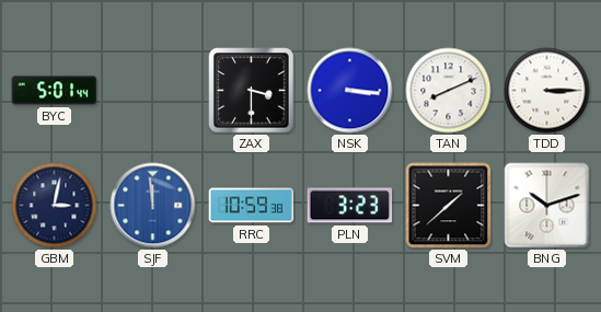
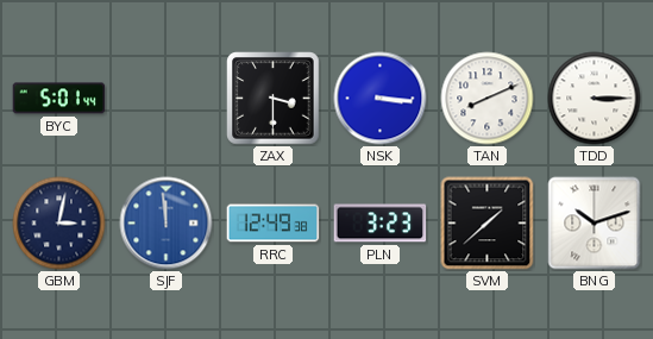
RRC: 10:59 -> 12:49
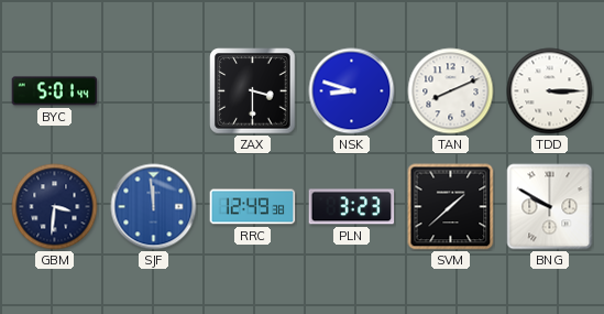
NSK: 3:16 -> 8:48
GBM: 3:02 -> 3:31
BNG: 10:12 -> 9:50
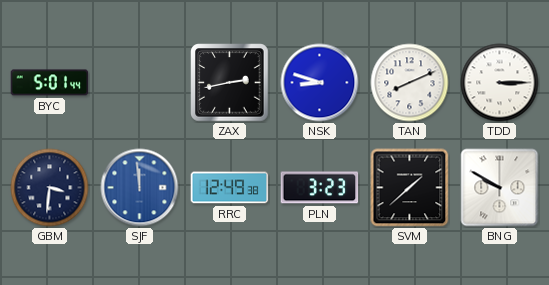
ZAX: 3:30 -> 2:43
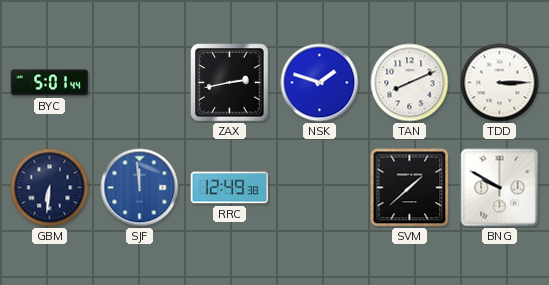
NSK: 8:48 -> 1:48
GBM: 3:31 -> 6:31
PLN: 3:23 -> none
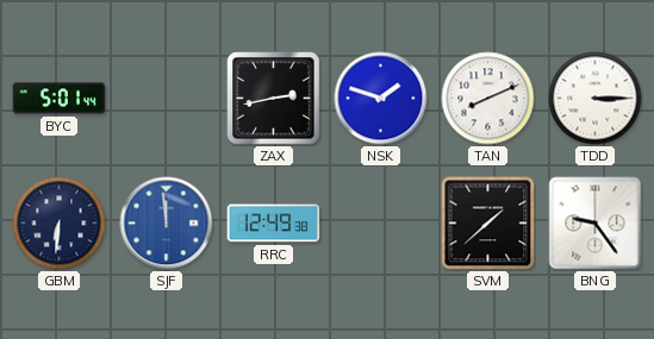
BNG: 9:50 -> 9:24
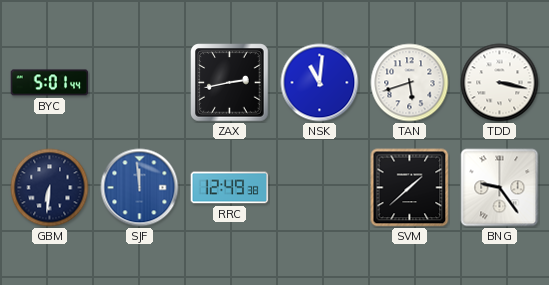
NSK: 1:48 -> 11:01
TAN: 8:11 -> 5:42
TDD: 3:15 -> 3:17
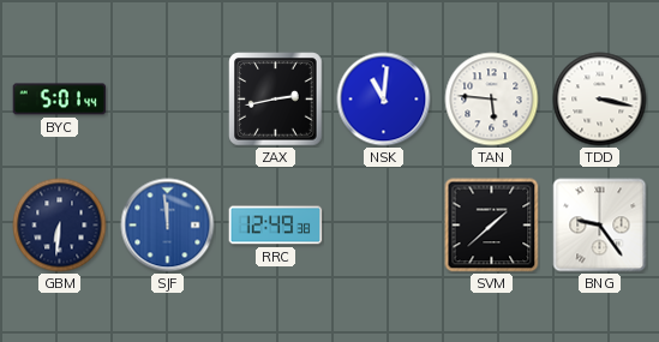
TAN: 5:42 -> 5:46
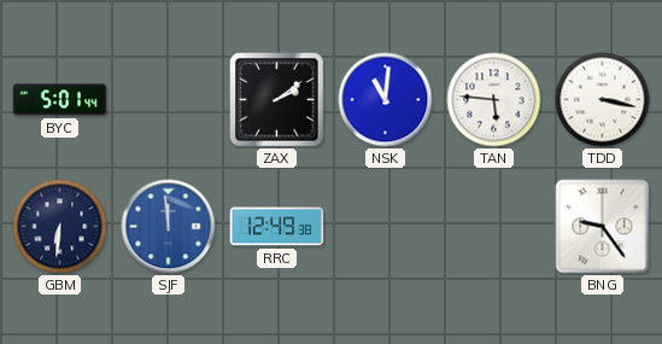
ZAX: 2:43 -> 2:09
SVM: 1:38 -> none
